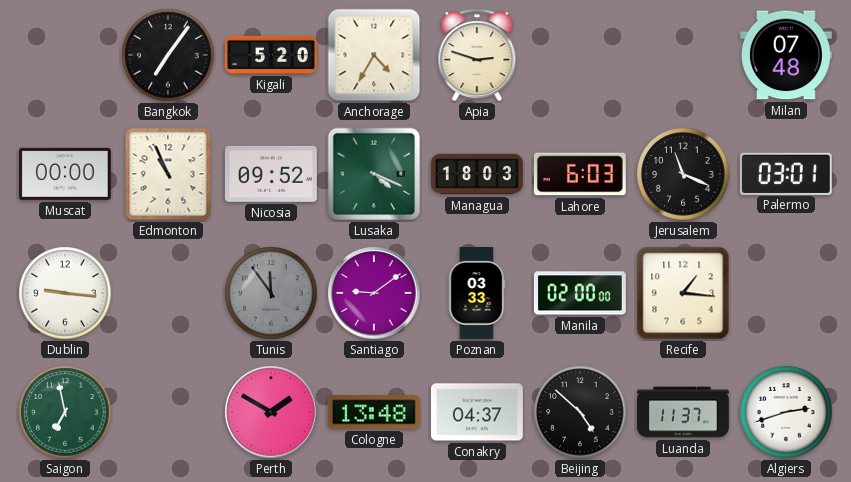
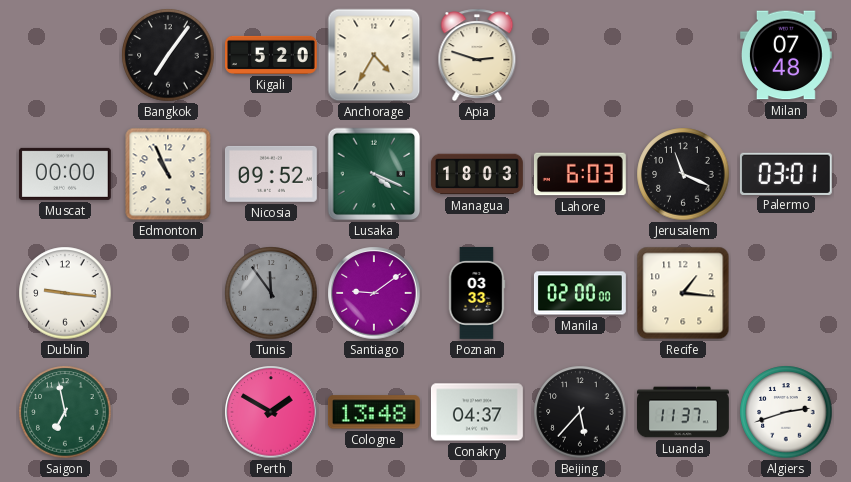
Beijing: 4:52 -> 5:37
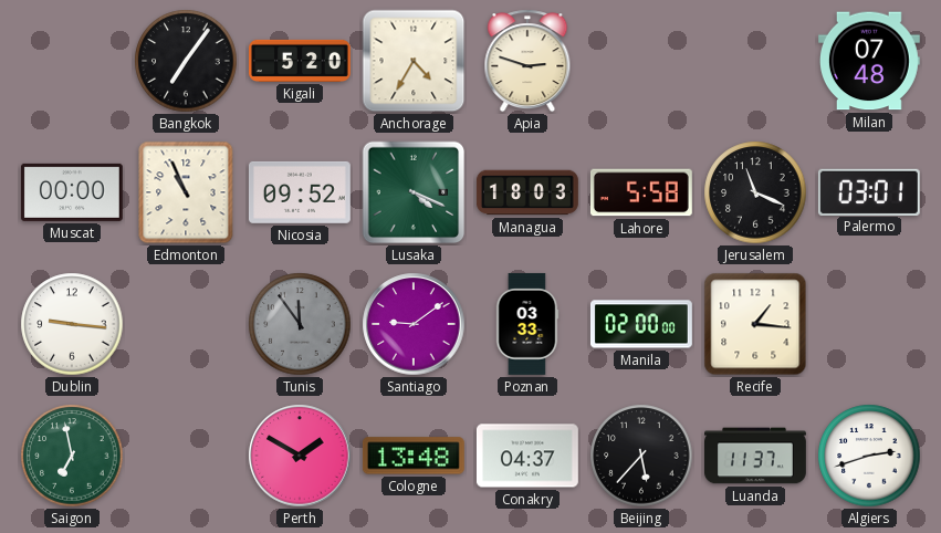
Lahore: 6:03 -> 5:58
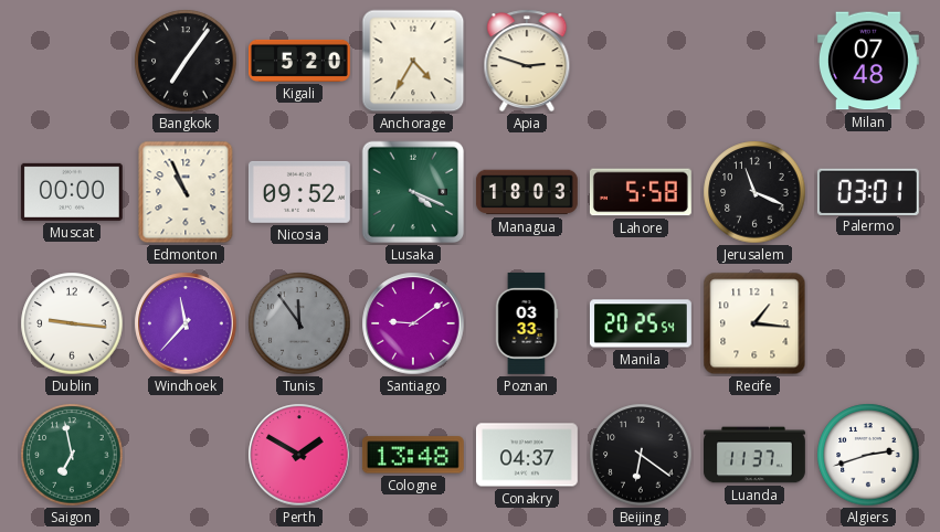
Windhoek: none -> 11:37
Manila: 02:00 -> 20:25
Beijing: 5:37 -> 6:21
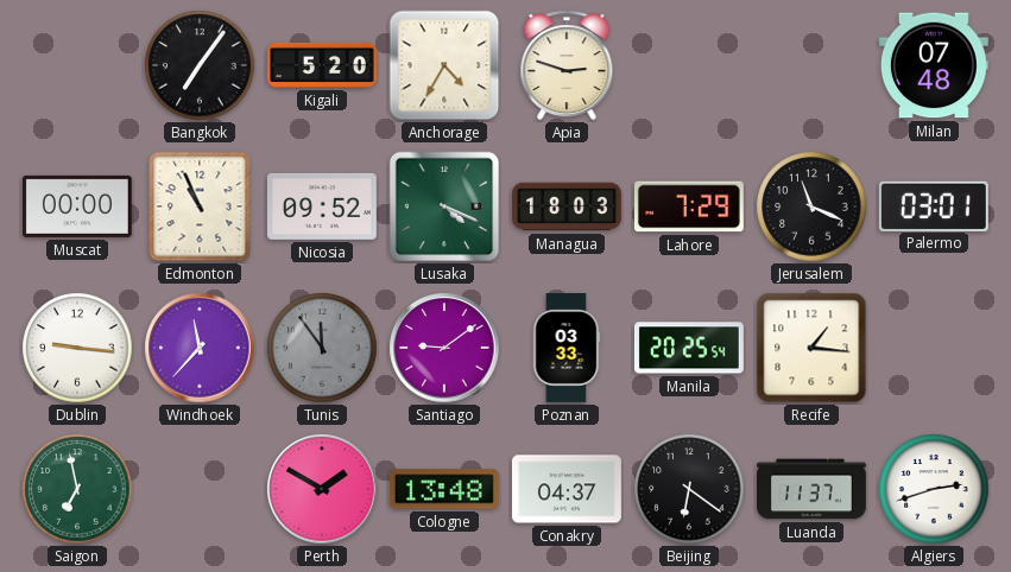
Lahore: 5:58 -> 7:29
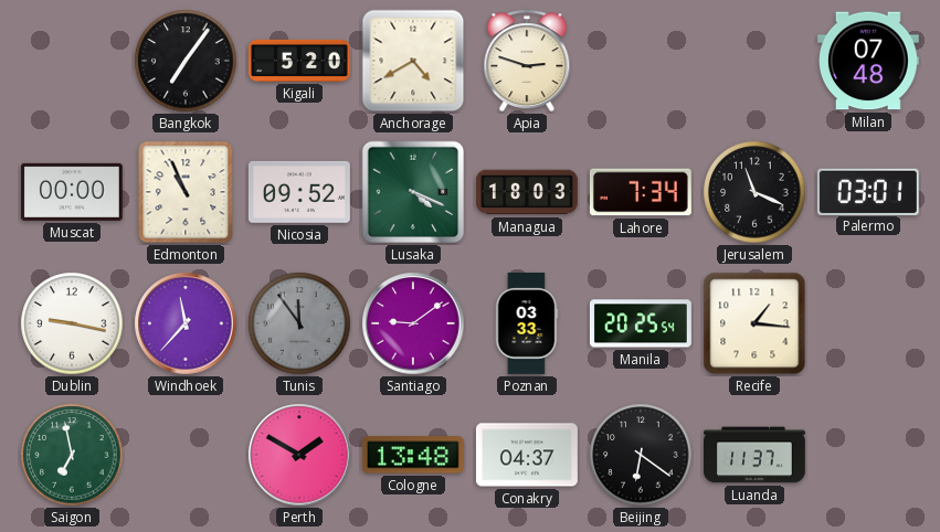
Anchorage: 4:35 -> 4:40
Lahore: 7:29 -> 7:34
Dublin: 9:16 -> 9:17
Algiers: 2:42 -> none
